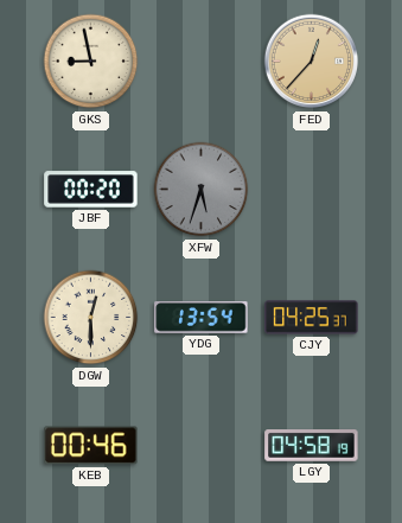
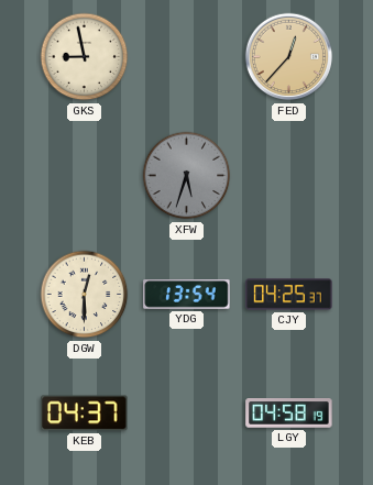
JBF: 00:20 -> none
KEB: 00:46 -> 04:37
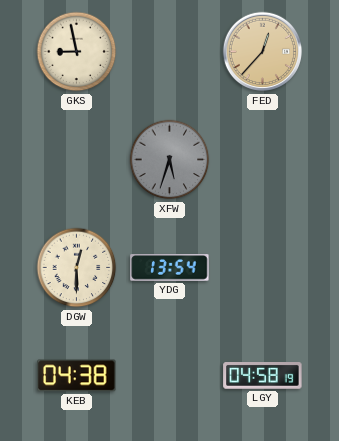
CJY: 04:25 -> none
KEB: 04:37 -> 04:38
